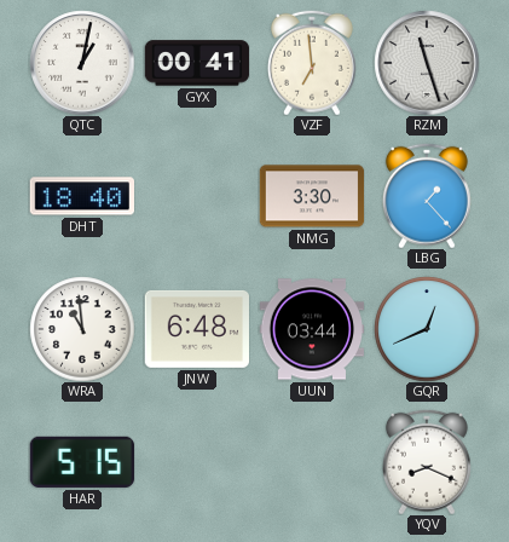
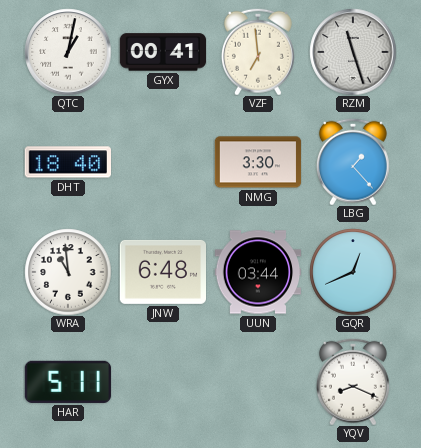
HAR: 5:15 -> 5:11
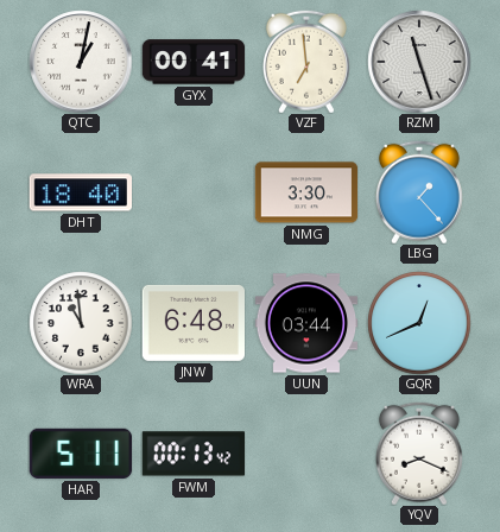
FWM: none -> 00:13
